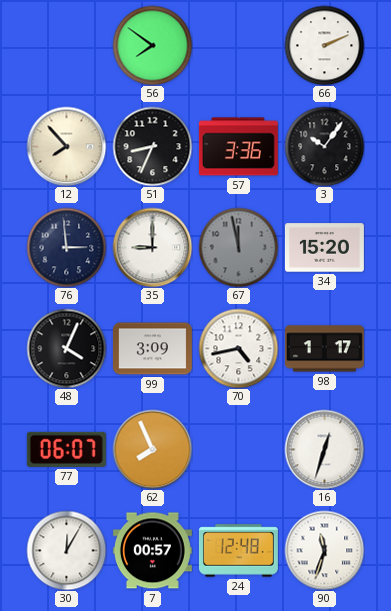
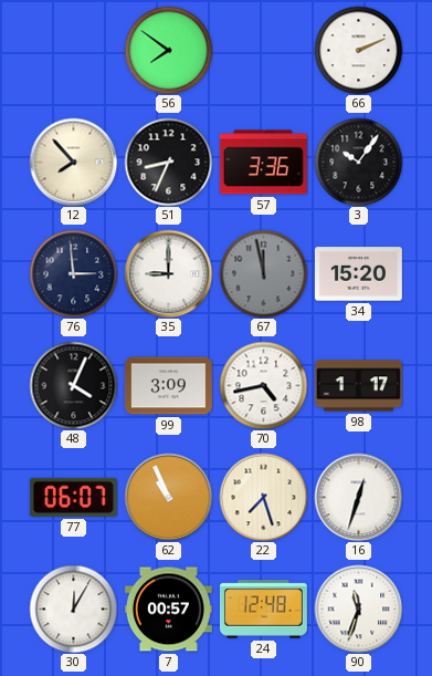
62: 7:56 -> 10:56
22: none -> 7:27
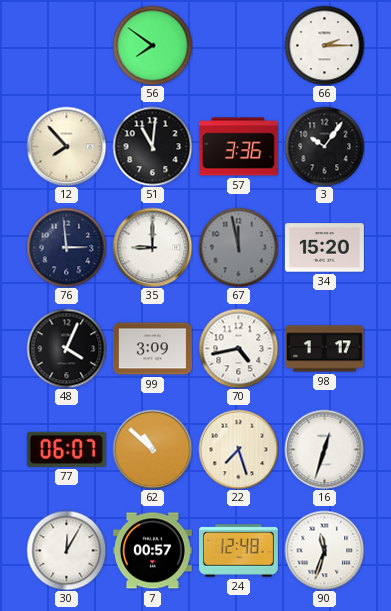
66: 2:11 -> 2:15
51: 8:34 -> 11:01
62: 10:56 -> 10:52
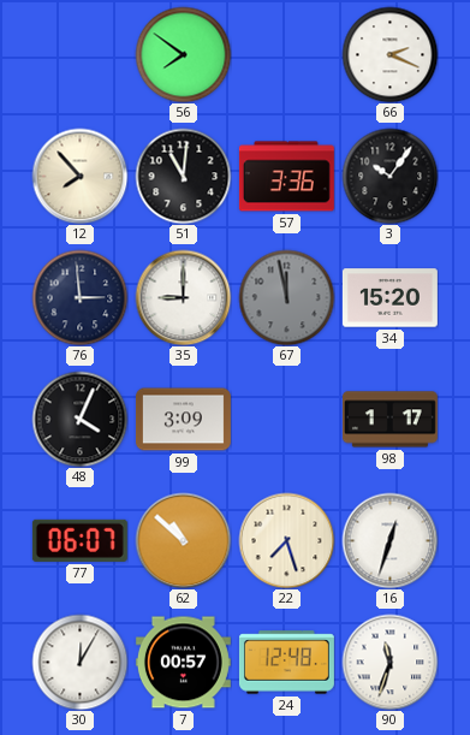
66: 2:15 -> 2:19
70: 4:43 -> none
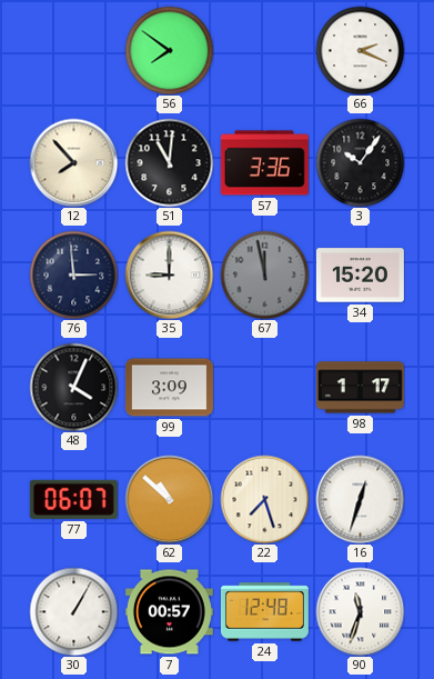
30: 12:05 -> 1:05
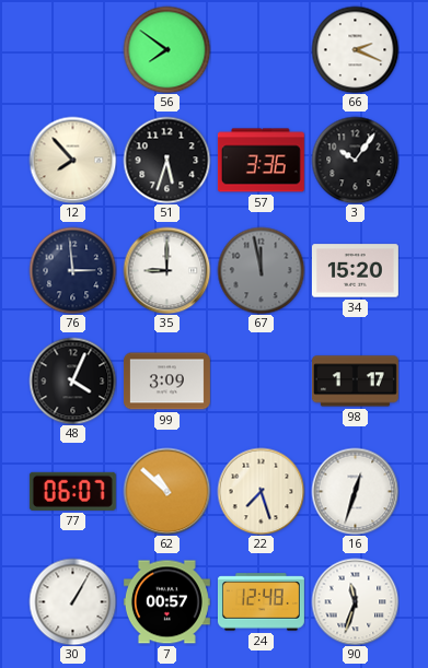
51: 11:01 -> 5:33
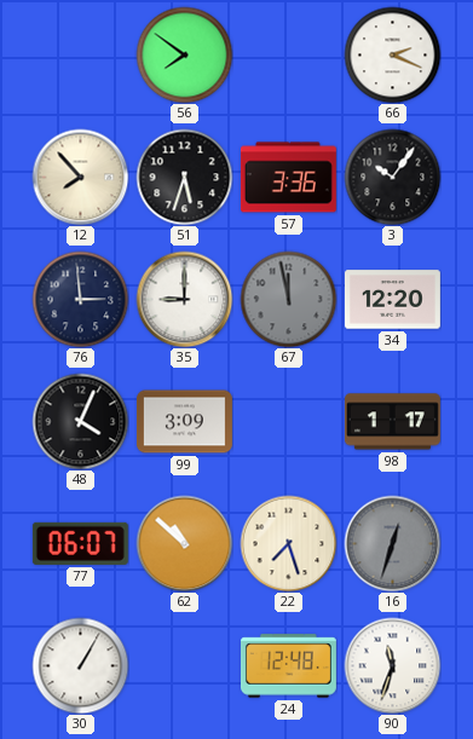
34: 15:20 -> 12:20
16 dial: white -> grey
7: 00:57 -> none
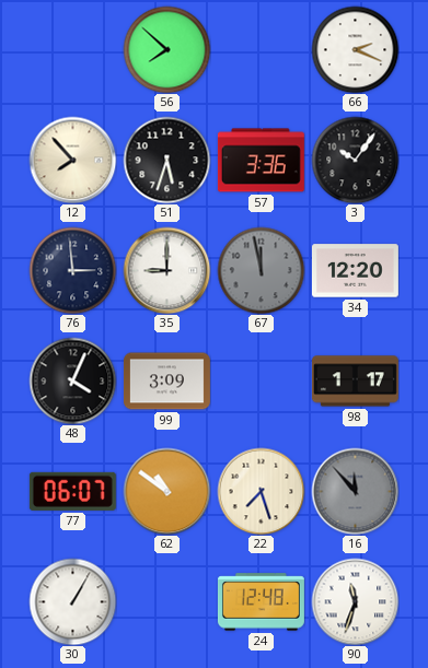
56: 7:51 -> 7:52
62: 10:52 -> 10:51
16: 12:33 -> 11:53
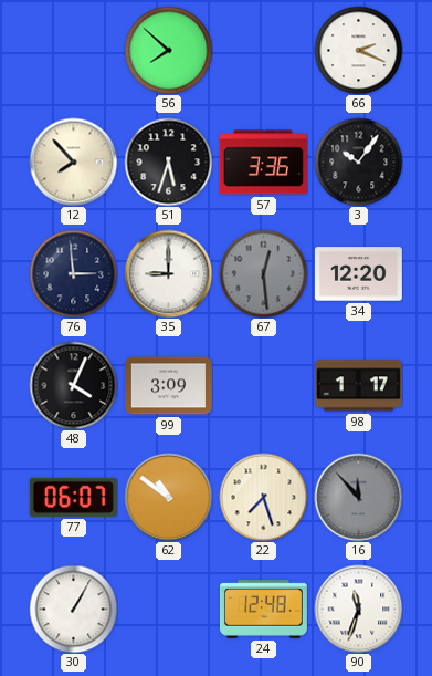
67: 11:58 -> 12:29
